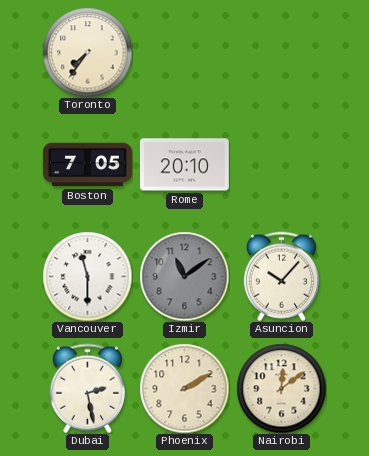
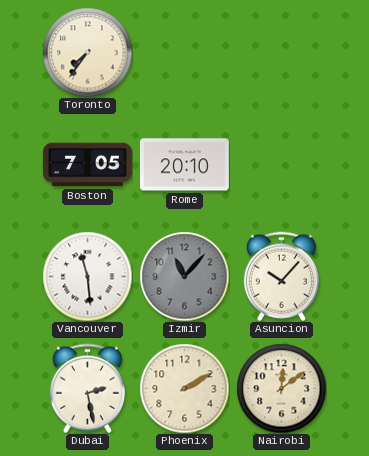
Vancouver: 11:30 -> 11:29
Izmir: 11:09 -> 11:07
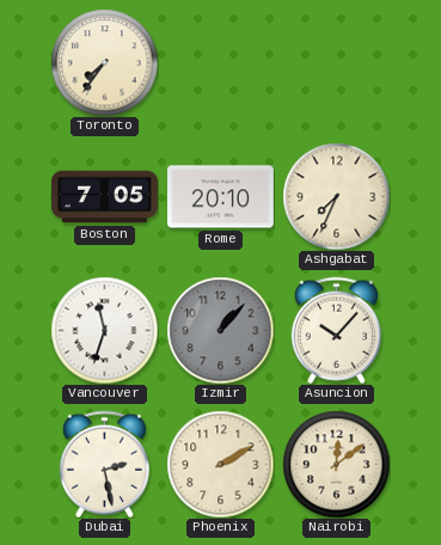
Ashgabat: none -> 7:34
Vancouver: 11:29 -> 11:33
Izmir: 11:07 -> 1:07
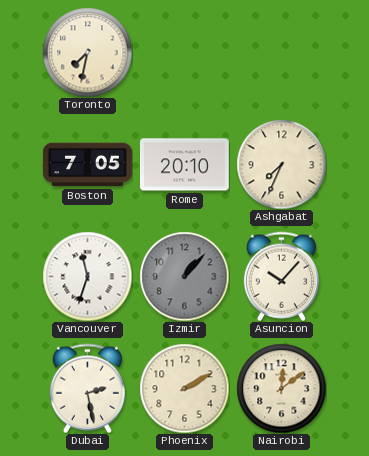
Toronto: 7:36 -> 7:32
